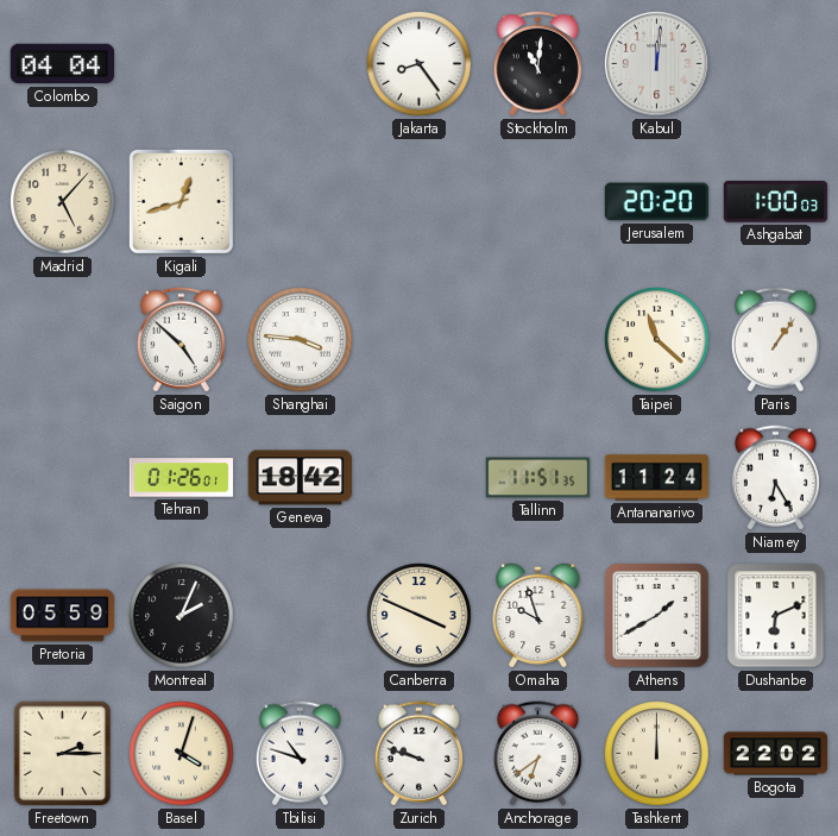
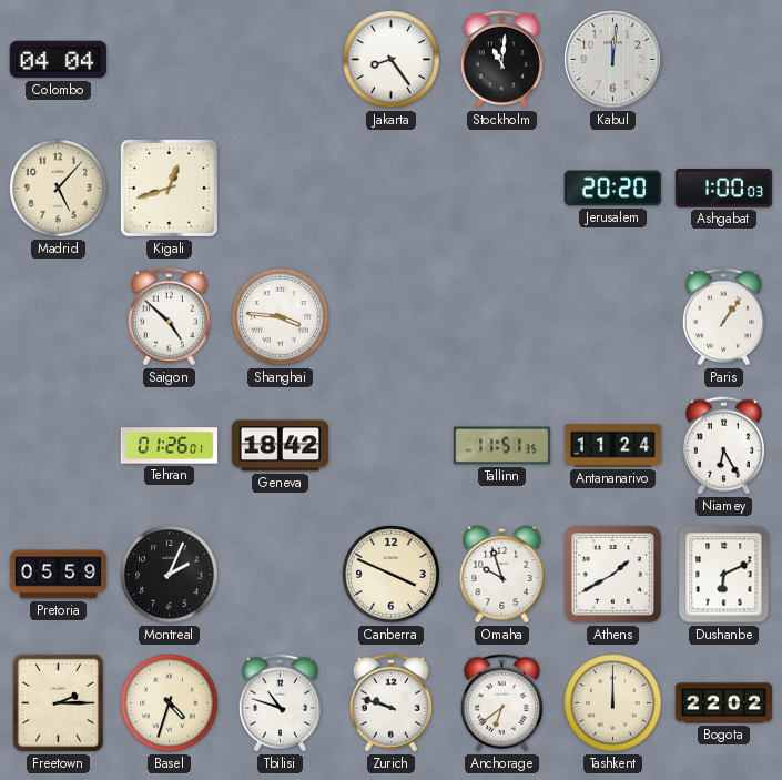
Taipei: 11:22 -> none
Basel: 4:03 -> 4:33
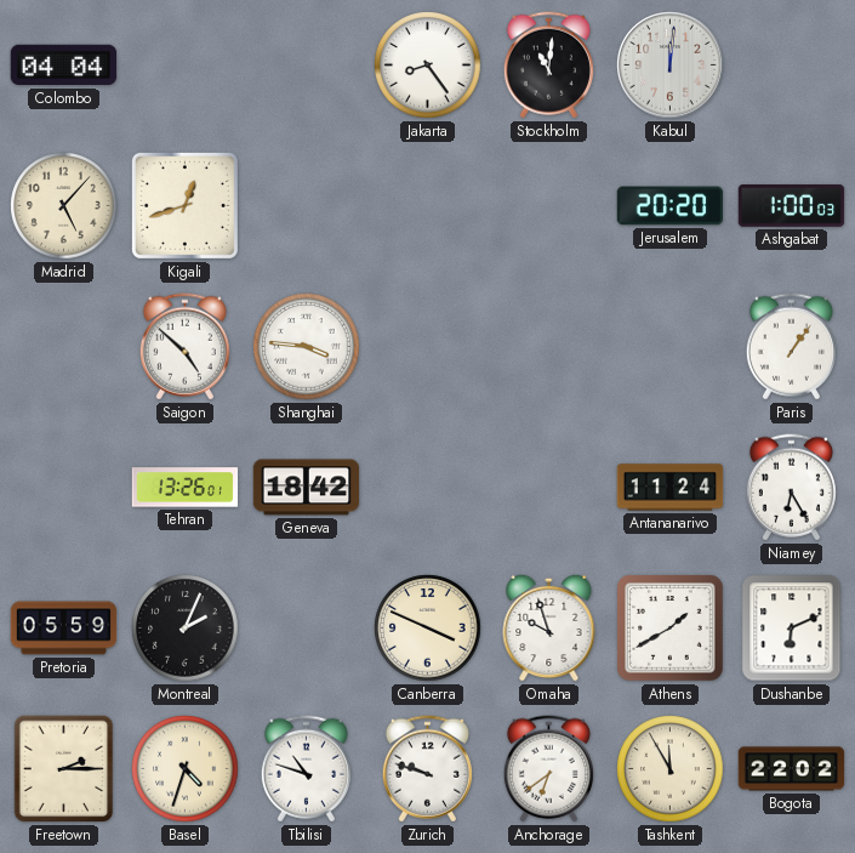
Tehran: 01:26 -> 13:26
Tallinn: 11:51 -> none
Tashkent: 12:00 -> 11:55
